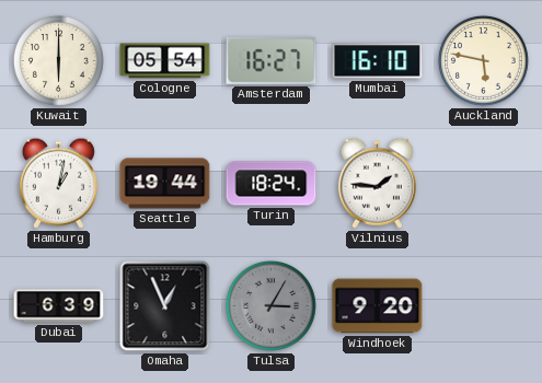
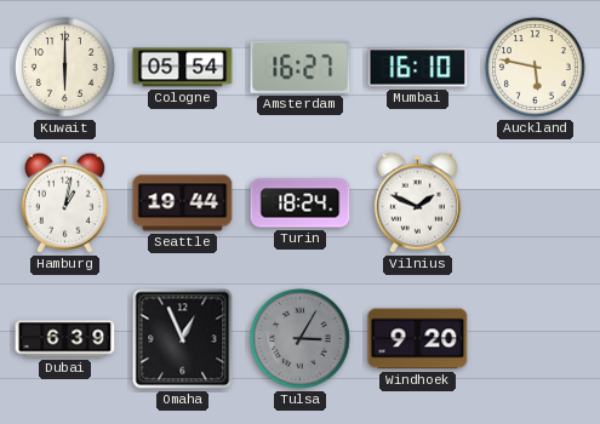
Vilnius: 1:46 -> 1:49
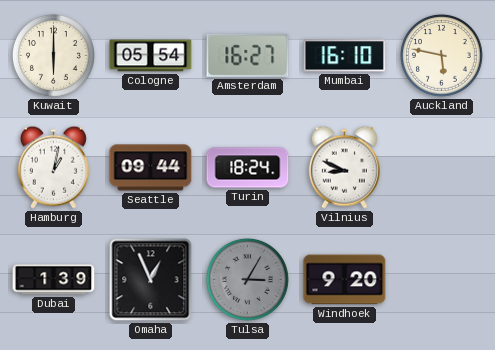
Seattle: 19:44 -> 09:44
Vilnius: 1:49 -> 8:49
Dubai: 6:39 -> 1:39
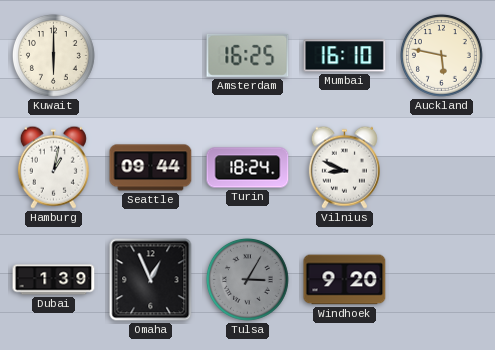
Cologne: 05:54 -> none
Amsterdam: 16:27 -> 16:25
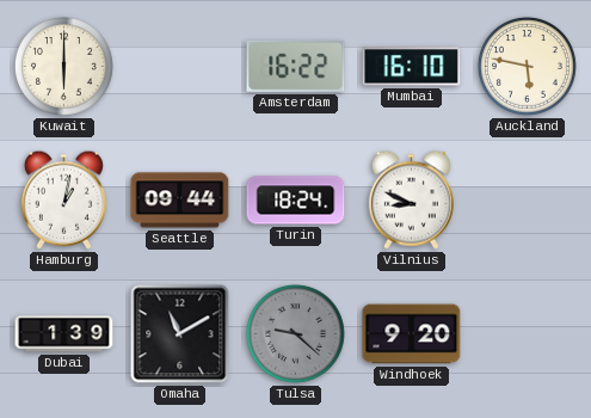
Amsterdam: 16:25 -> 16:22
Omaha: 12:56 -> 11:10
Tulsa: 3:05 -> 9:22
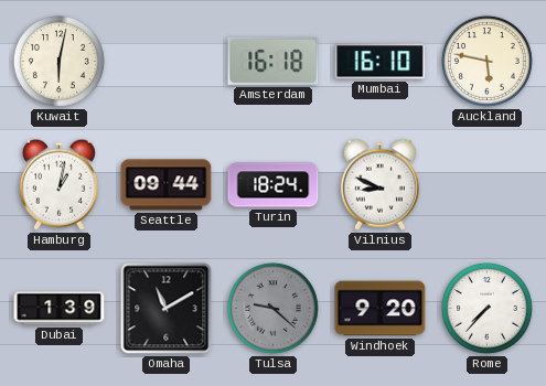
Kuwait: 6:00 -> 6:02
Amsterdam: 16:22 -> 16:18
Rome: none -> 7:37
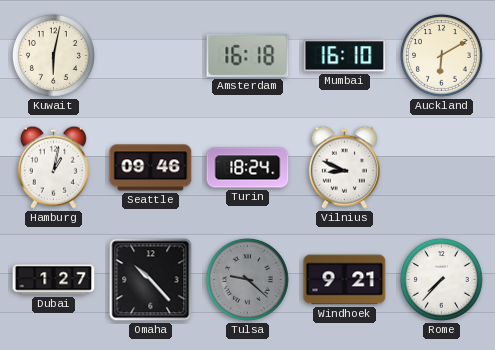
Auckland: 5:47 -> 6:10
Seattle: 09:44 -> 09:46
Dubai: 1:39 -> 1:27
Omaha: 11:10 -> 10:23
Windhoek: 9:20 -> 9:21
